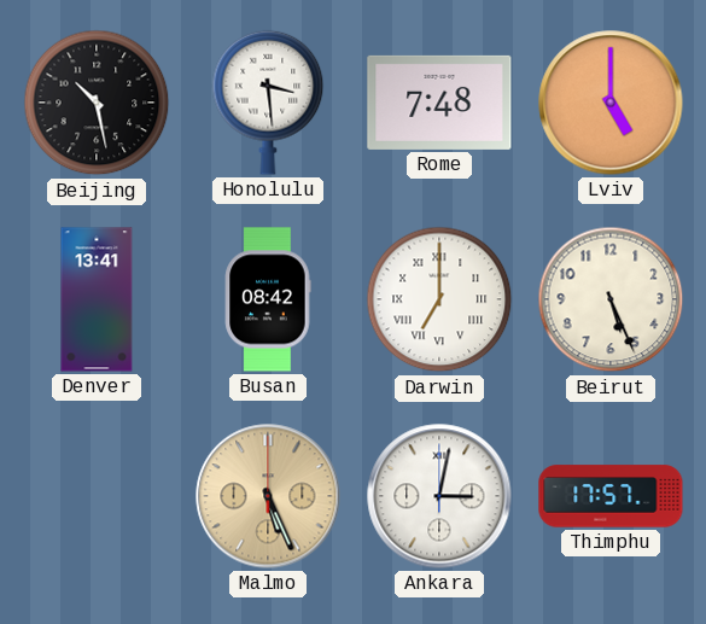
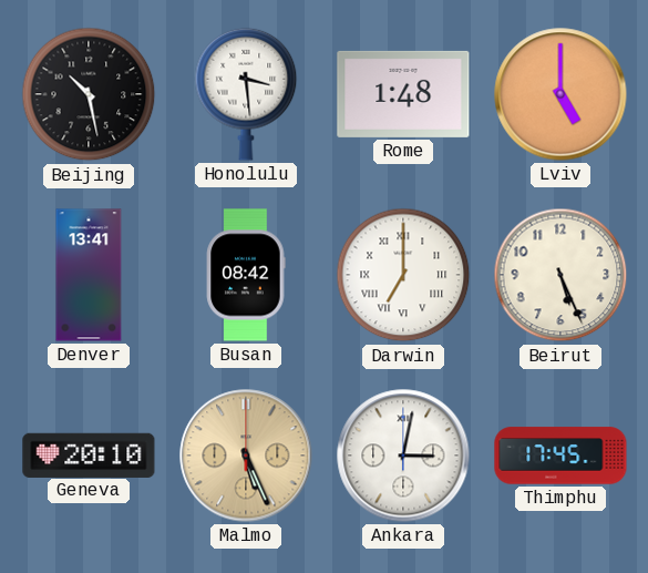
Rome: 7:48 -> 1:48
Geneva: none -> 20:10
Thimphu: 17:57 -> 17:45
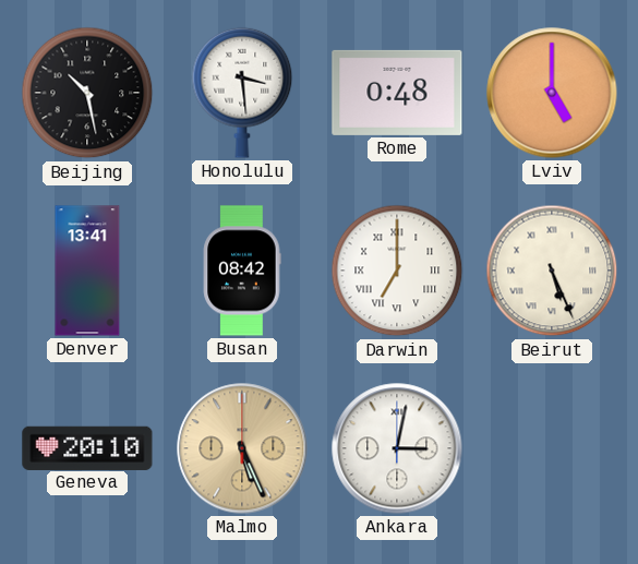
Rome: 1:48 -> 0:48
Beirut numerals: Arabic -> Roman
Thimphu: 17:45 -> none
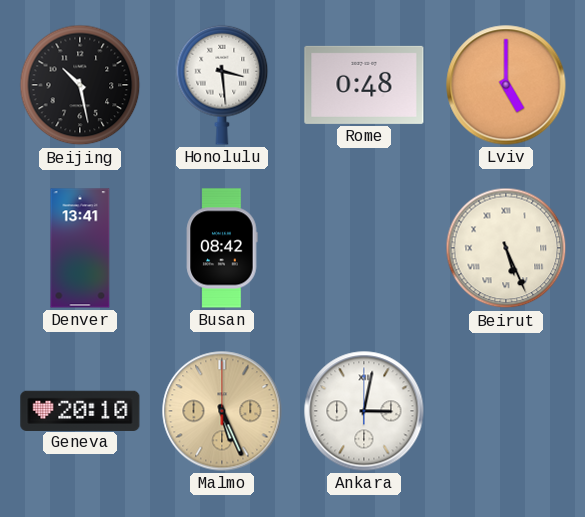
Darwin: 7:00 -> none
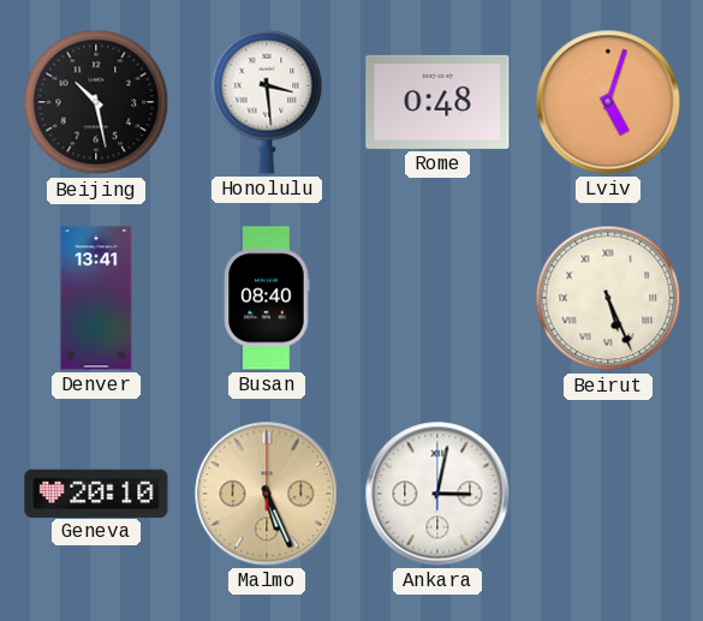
Lviv: 5:00 -> 5:03
Busan: 08:42 -> 08:40
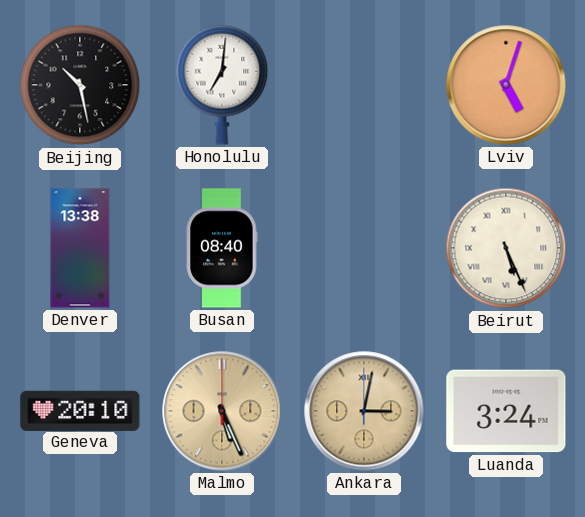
Honolulu: 3:29 -> 7:01
Rome: 0:48 -> none
Denver: 13:41 -> 13:38
Ankara dial: white -> champagne
Luanda: none -> 3:24
